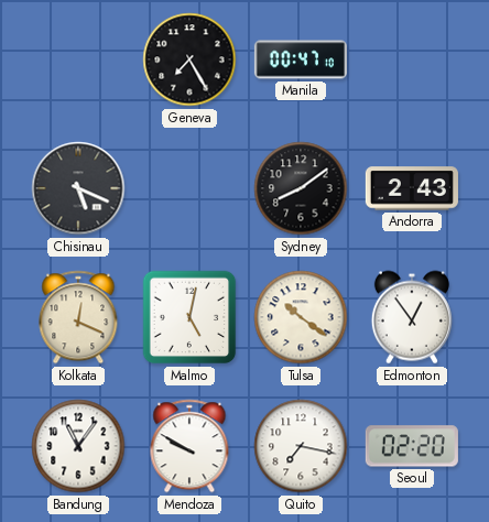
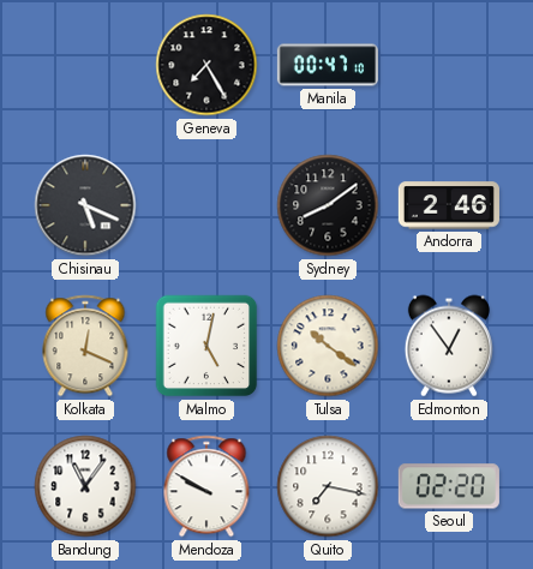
Andorra: 2:43 -> 2:46
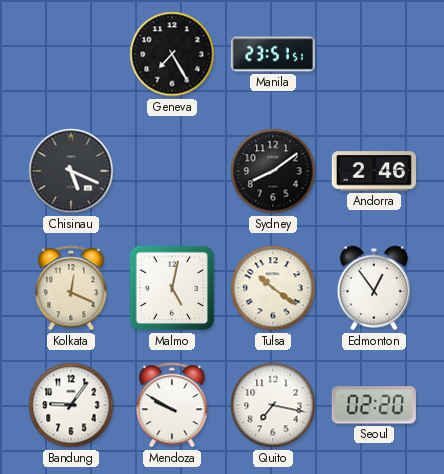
Manila: 00:47 -> 23:51
Bandung: 11:06 -> 9:06
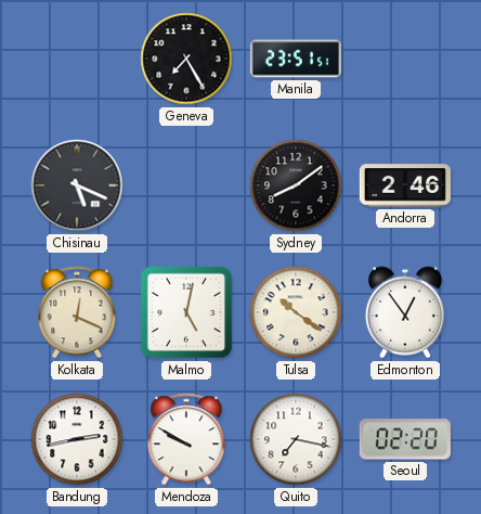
Bandung: 9:06 -> 2:43
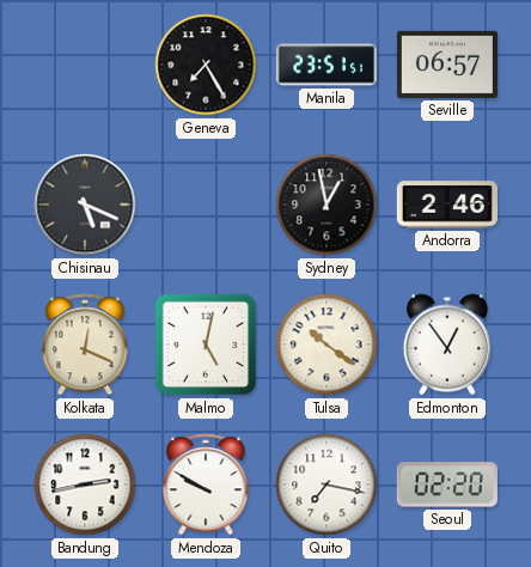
Seville: none -> 06:57
Sydney: 8:09 -> 12:58
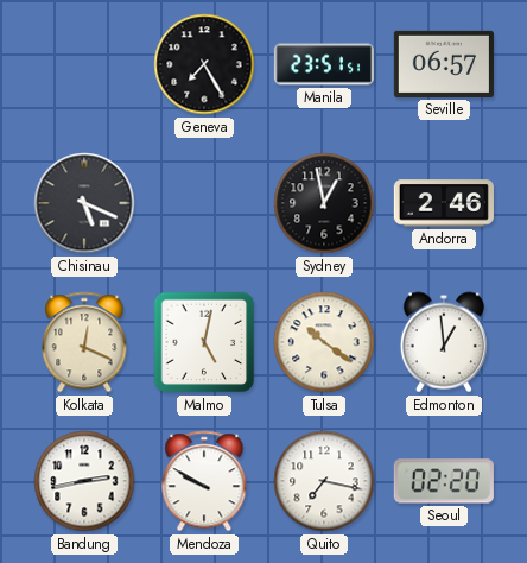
Edmonton: 12:54 -> 12:59
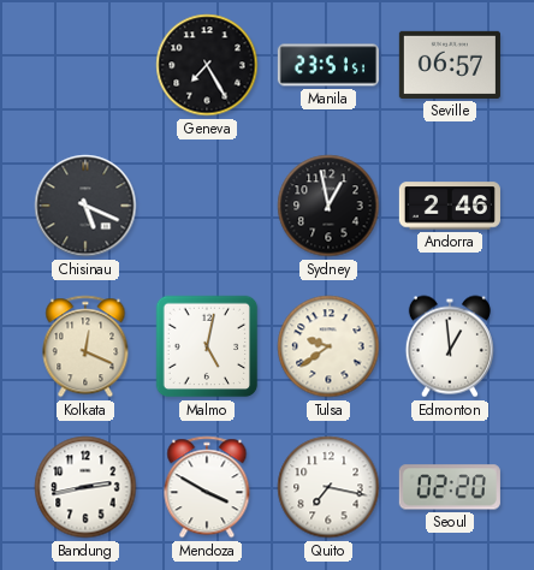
Tulsa: 10:21 -> 9:39
Mendoza: 9:50 -> 3:50
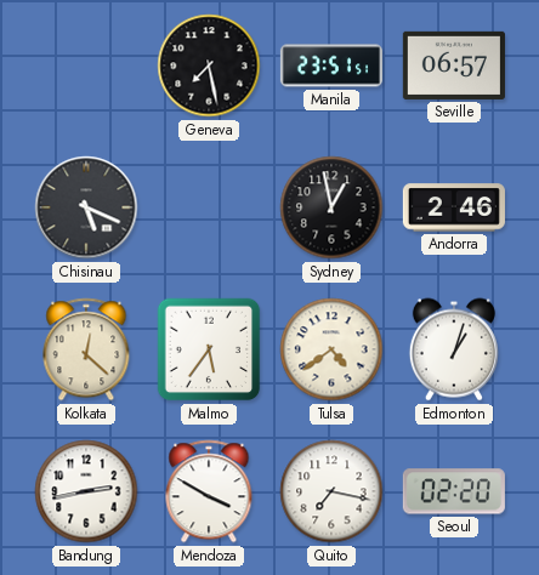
Geneva: 7:25 -> 7:28
Kolkata: 12:19 -> 12:22
Malmo: 5:02 -> 5:36
Tulsa: 9:39 -> 4:39
Edmonton: 12:59 -> 1:03
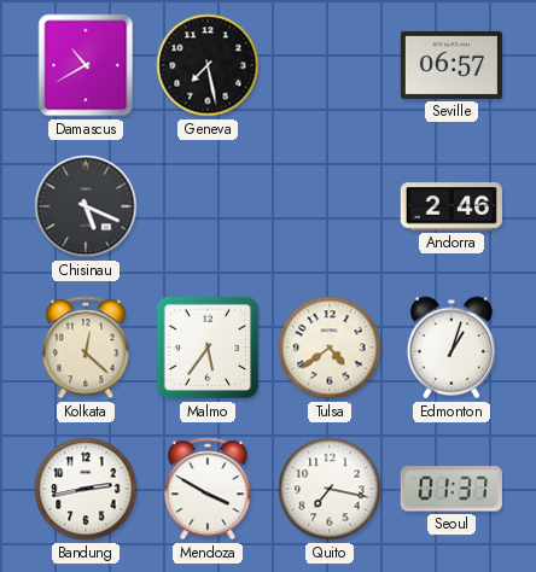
Damascus: none -> 10:40
Manila: 23:51 -> none
Sydney: 12:58 -> none
Seoul: 02:20 -> 01:37
